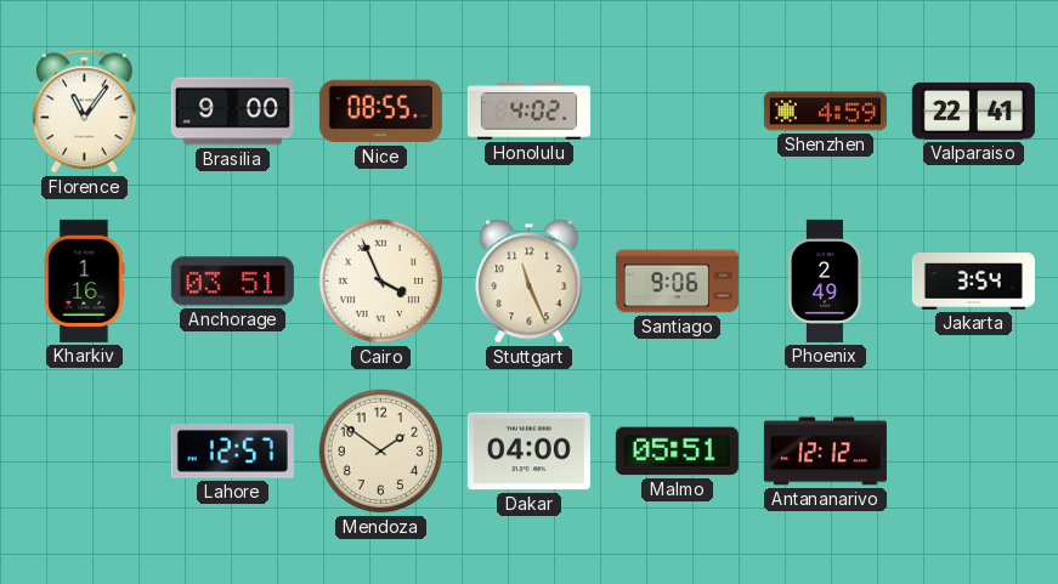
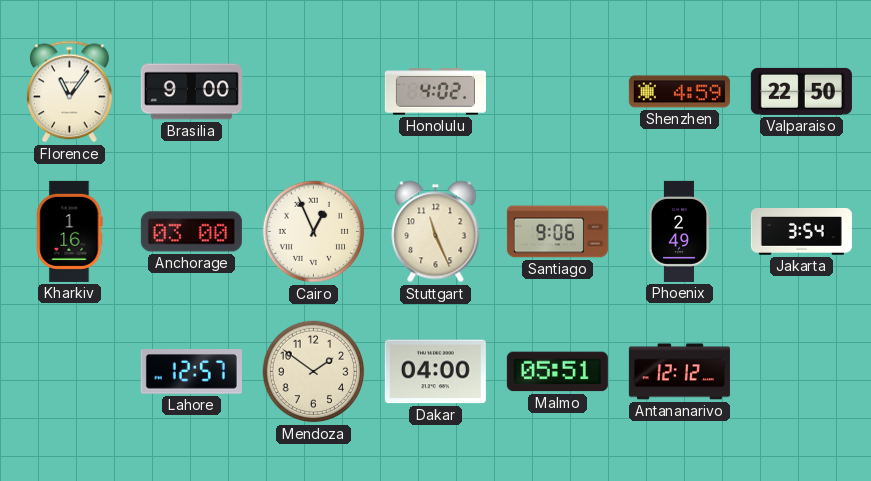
Nice: 08:55 -> none
Valparaiso: 22:41 -> 22:50
Anchorage: 03:51 -> 03:00
Cairo: 3:56 -> 12:56
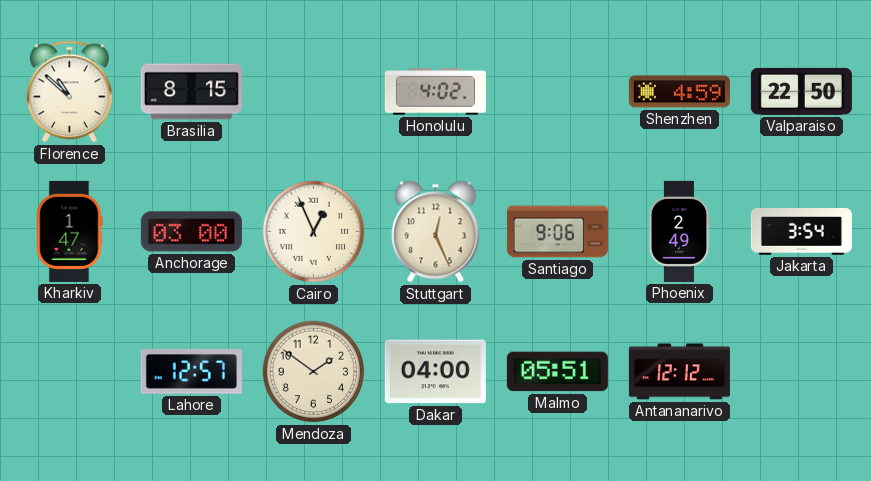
Florence: 11:06 -> 10:52
Brasilia: 9:00 -> 8:15
Kharkiv: 1:16 -> 1:47
Stuttgart: 11:26 -> 12:26
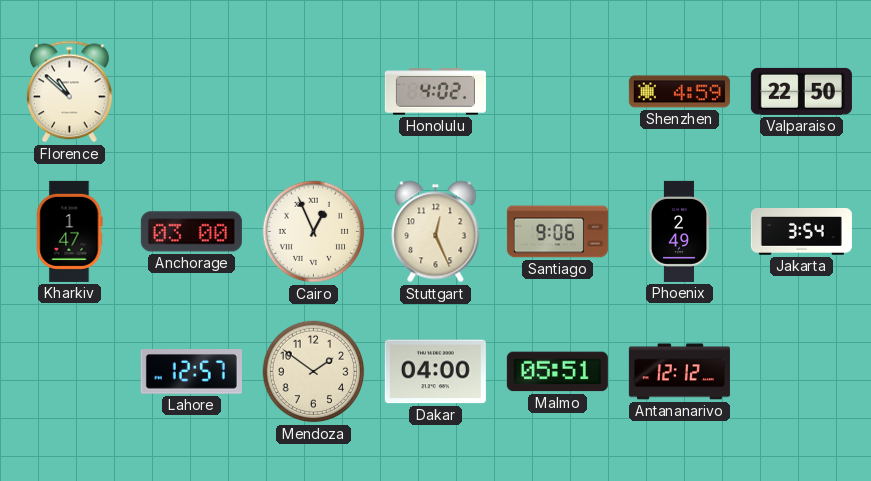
Brasilia: 8:15 -> none
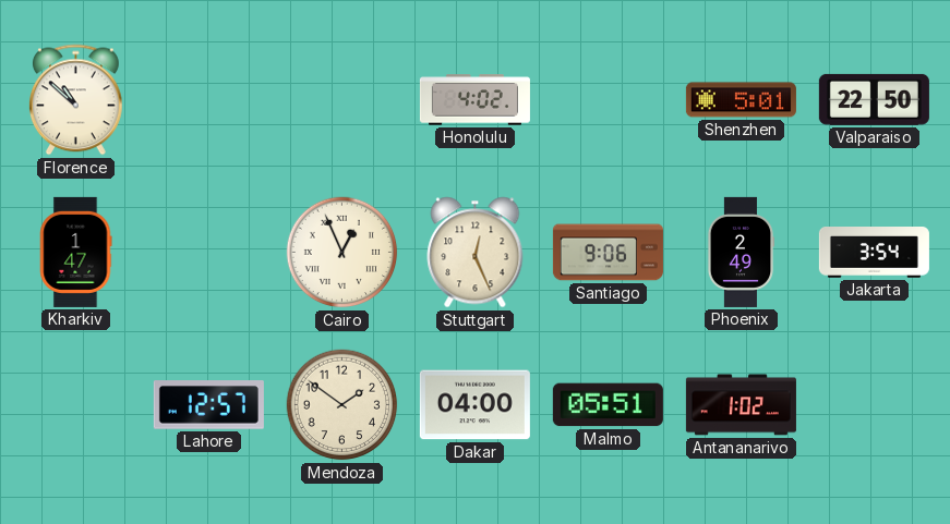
Shenzhen: 4:59 -> 5:01
Anchorage: 03:00 -> none
Antananarivo: 12:12 -> 1:02
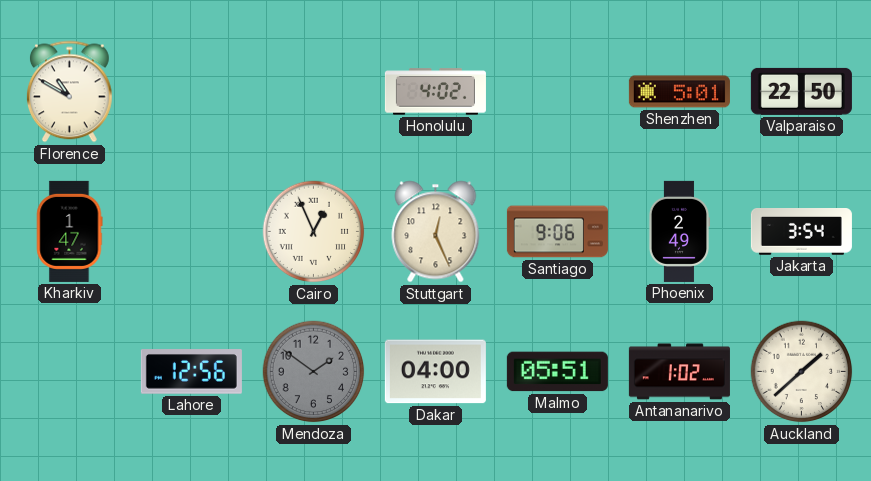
Florence: 10:52 -> 10:50
Lahore: 12:57 -> 12:56
Mendoza dial: cream -> grey
Auckland: none -> 1:38
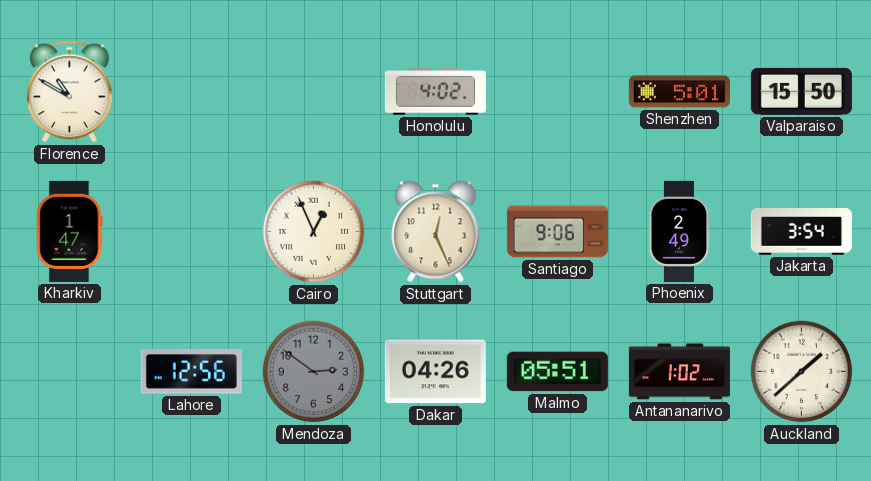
Valparaiso: 22:50 -> 15:50
Mendoza: 1:51 -> 2:51
Dakar: 04:00 -> 04:26
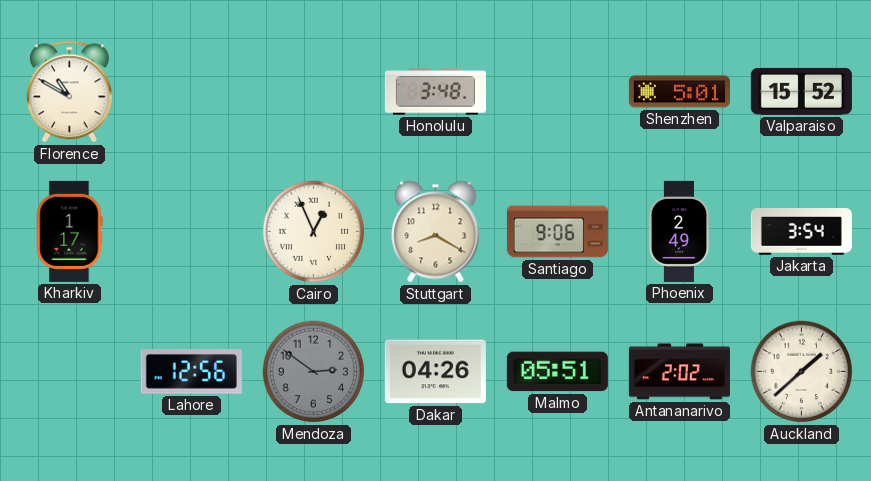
Honolulu: 4:02 -> 3:48
Valparaiso: 15:50 -> 15:52
Kharkiv: 1:47 -> 1:17
Stuttgart: 12:26 -> 8:20
Antananarivo: 1:02 -> 2:02
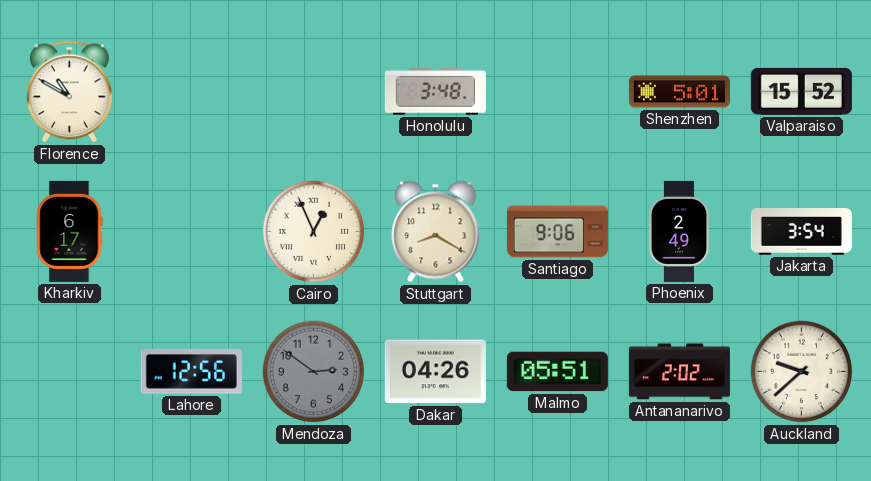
Kharkiv: 1:17 -> 6:17
Auckland: 1:38 -> 9:38
